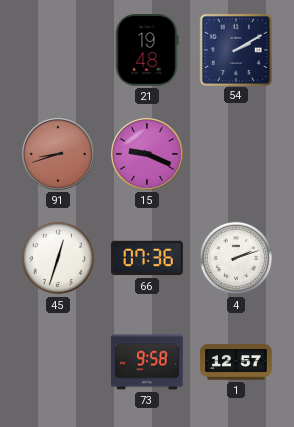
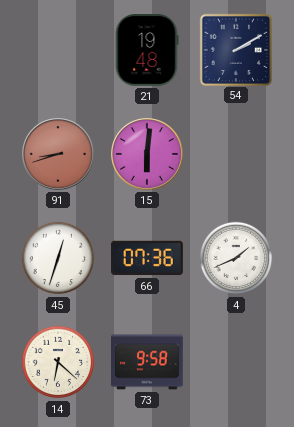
15: 9:19 -> 6:01
4: 2:12 -> 1:41
14: none -> 6:22
1: 12:57 -> none
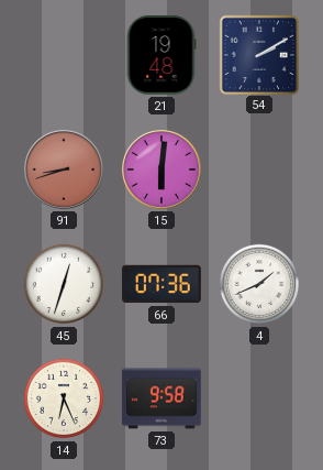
14: 6:22 -> 6:26
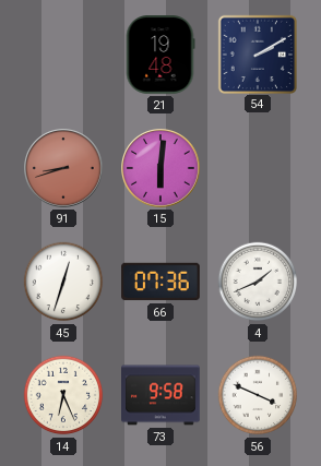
56: none -> 3:49
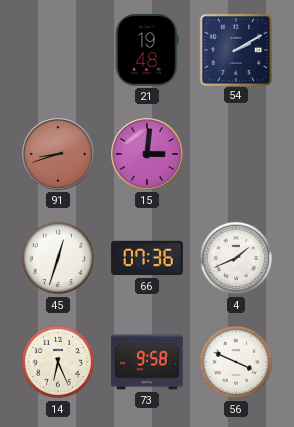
15: 6:01 -> 3:01
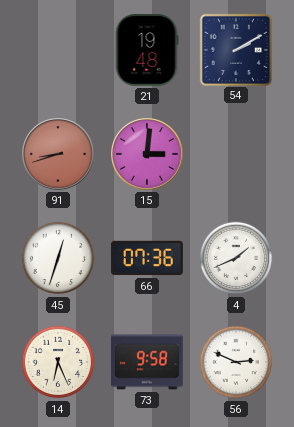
56: 3:49 -> 2:49
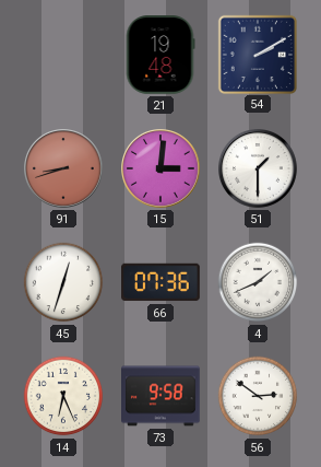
51: none -> 1:30
56: 2:49 -> 2:51
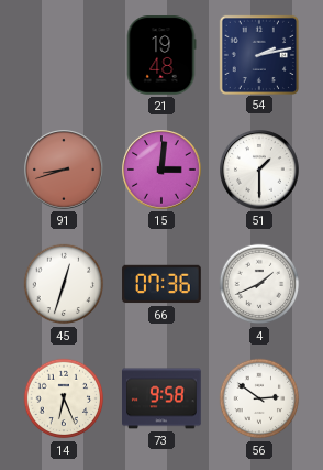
54: 2:10 -> 2:13
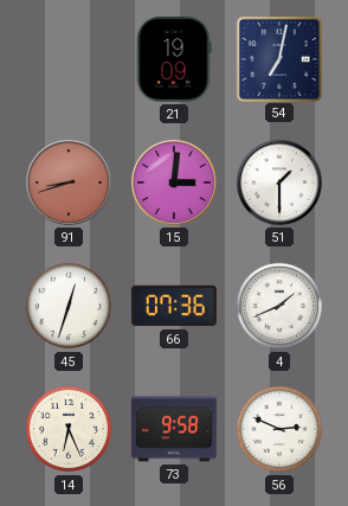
21: 19:48 -> 19:09
54: 2:13 -> 7:02
56: 2:51 -> 2:49
